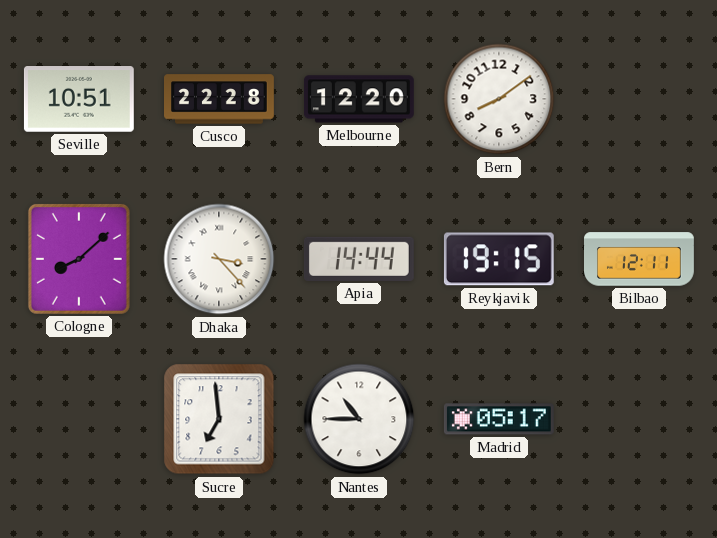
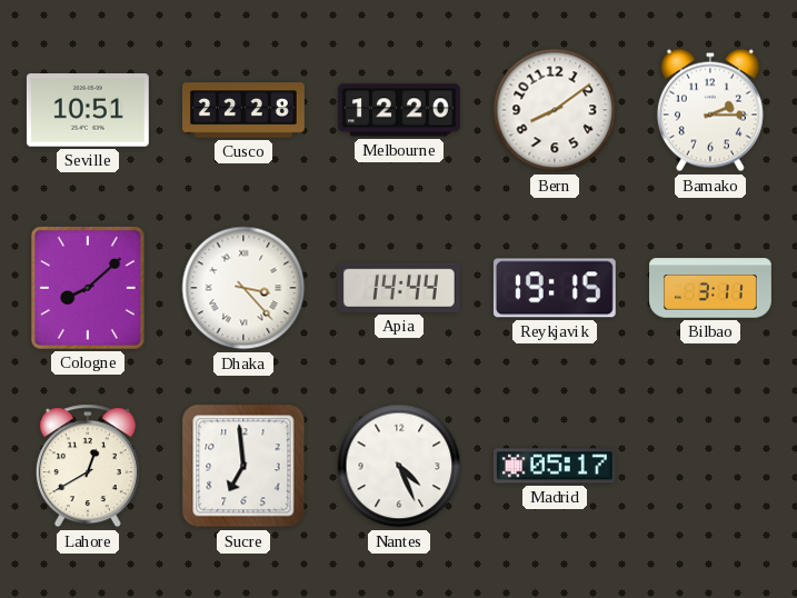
Bamako: none -> 2:15
Bilbao: 12:11 -> 3:11
Lahore: none -> 12:40
Nantes: 10:45 -> 4:26
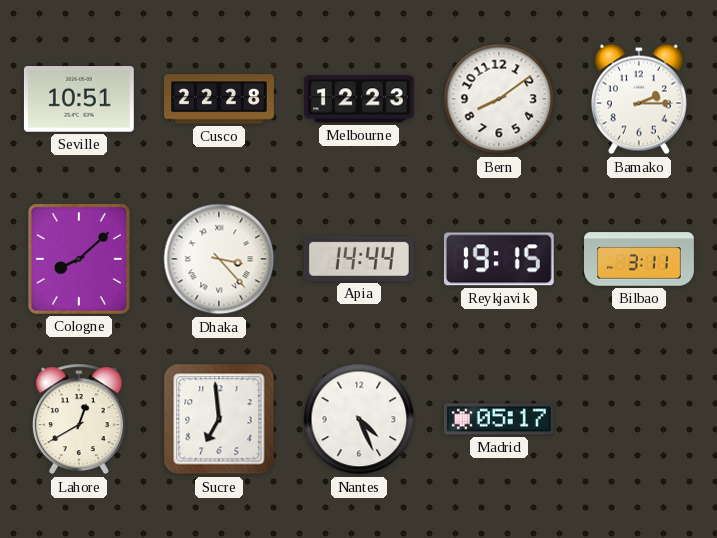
Melbourne: 12:20 -> 12:23
